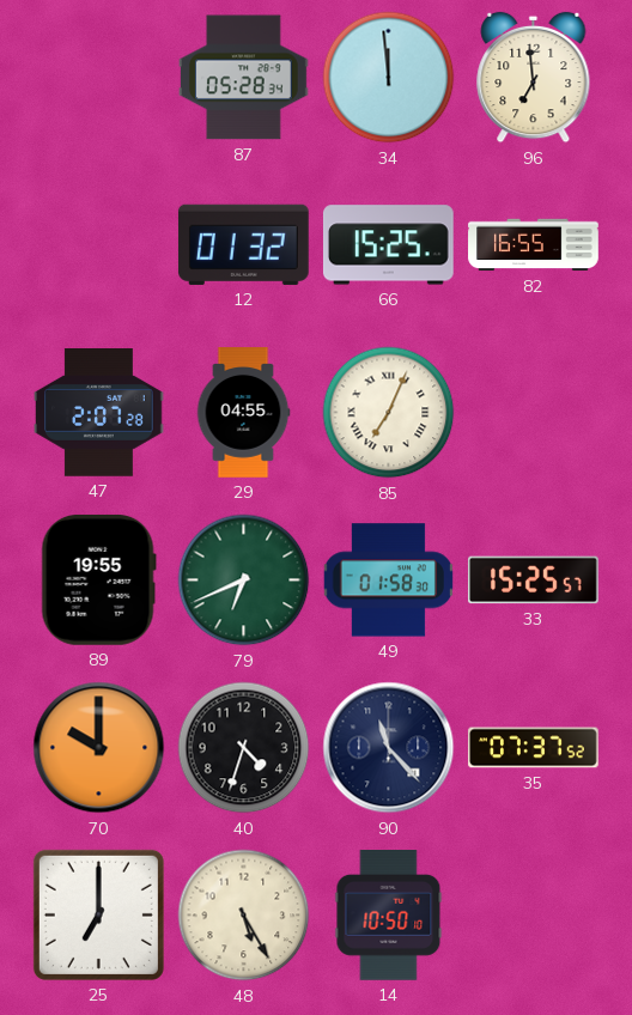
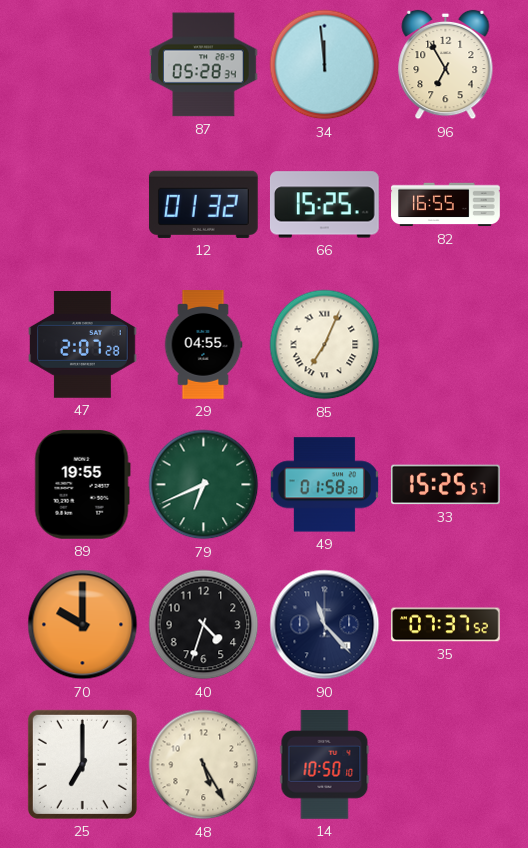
96: 6:59 -> 6:55
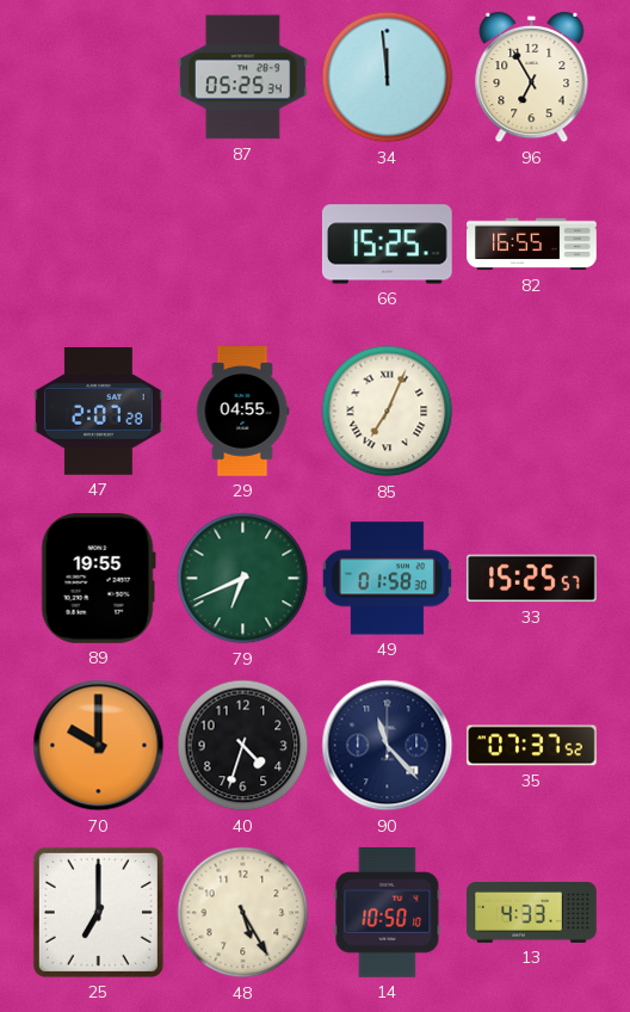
87: 05:28 -> 05:25
12: 01:32 -> none
13: none -> 4:33
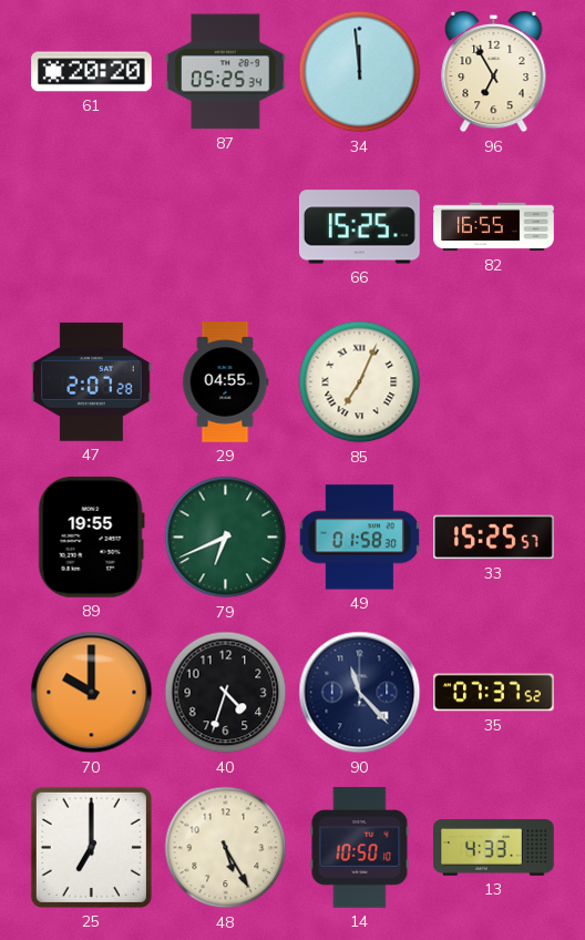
61: none -> 20:20
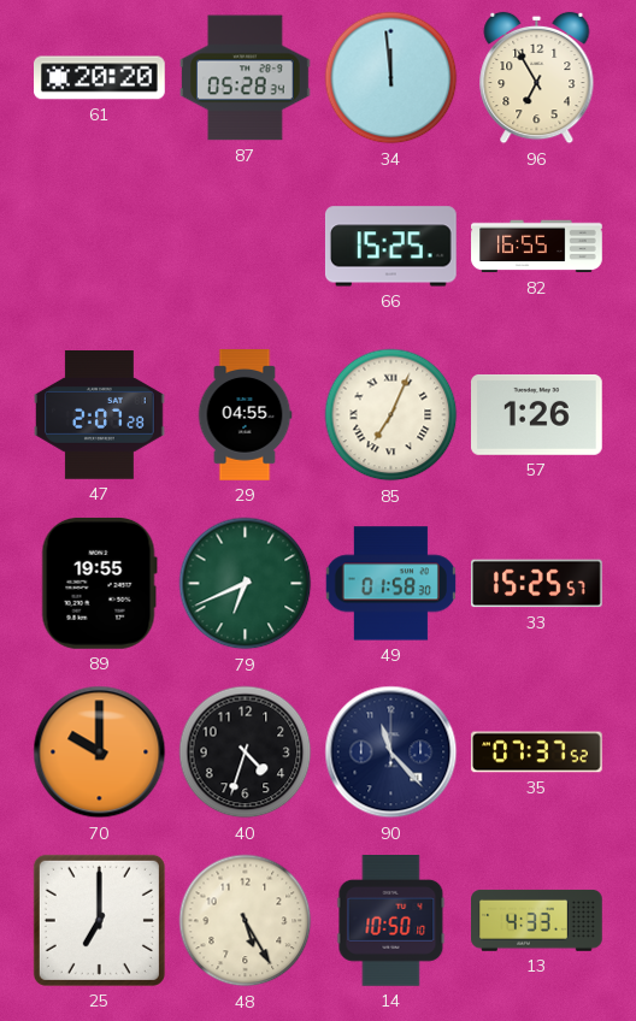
87: 05:25 -> 05:28
57: none -> 1:26
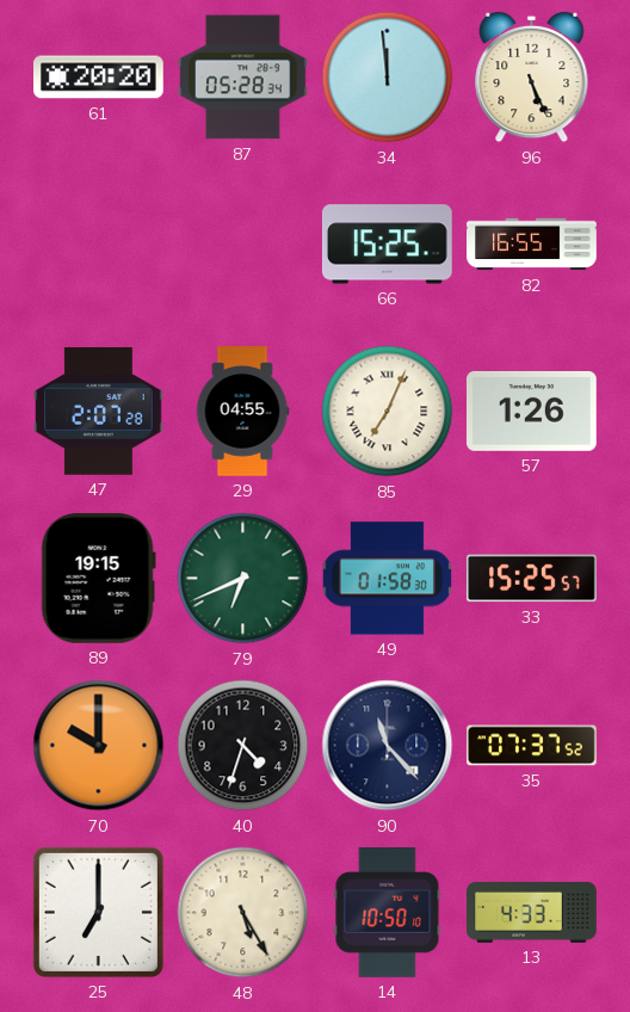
96: 6:55 -> 5:26
89: 19:55 -> 19:15
